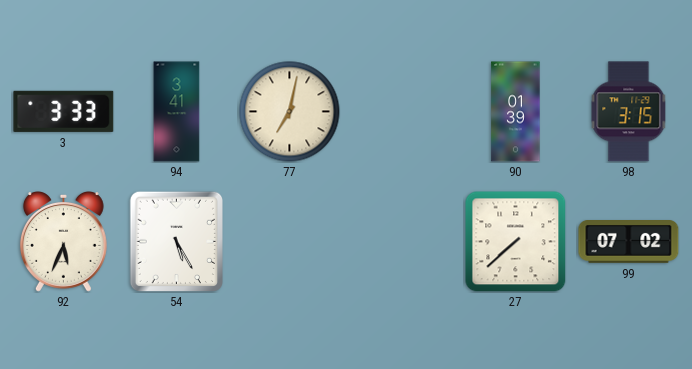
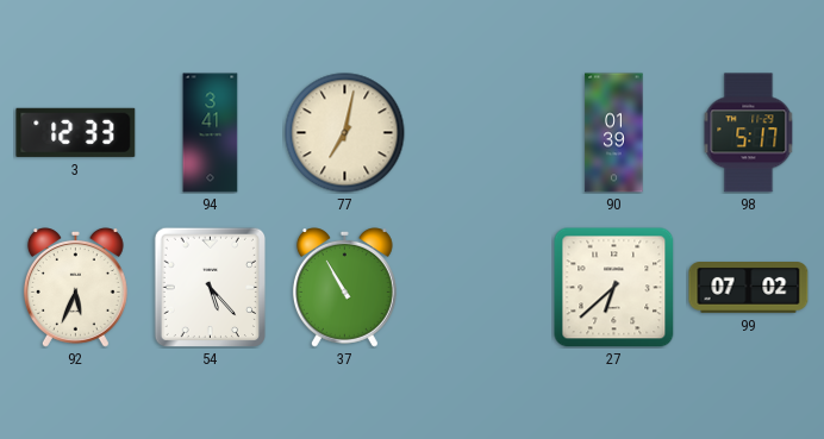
3: 3:33 -> 12:33
98: 3:15 -> 5:17
54: 5:25 -> 5:23
37: none -> 10:55
27: 7:38 -> 6:38
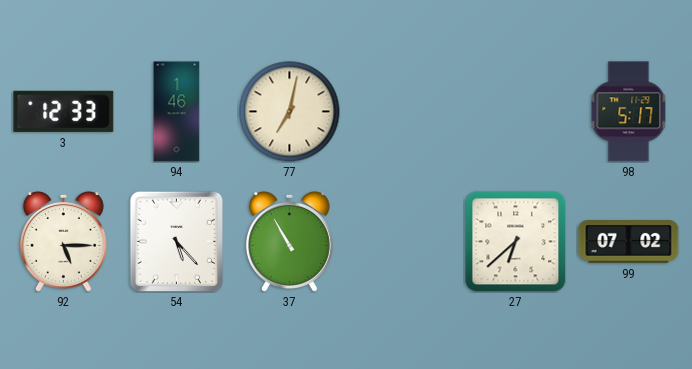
94: 3:41 -> 1:46
90: 01:39 -> none
92: 5:34 -> 5:15
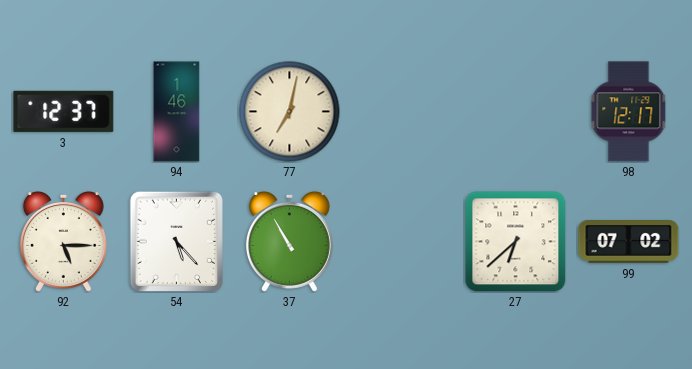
3: 12:33 -> 12:37
98: 5:17 -> 12:17
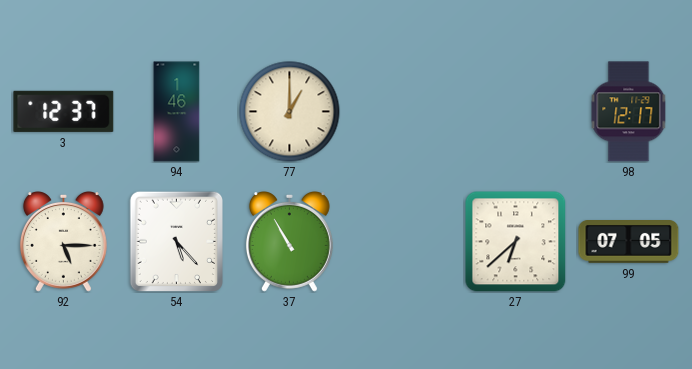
77: 7:02 -> 1:00
99: 07:02 -> 07:05
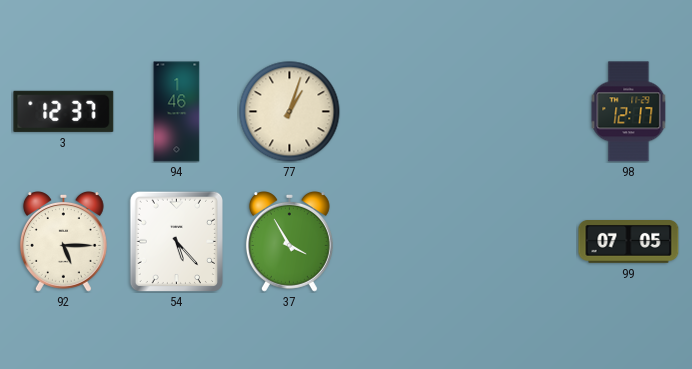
77: 1:00 -> 1:03
37: 10:55 -> 3:55
27: 6:38 -> none
